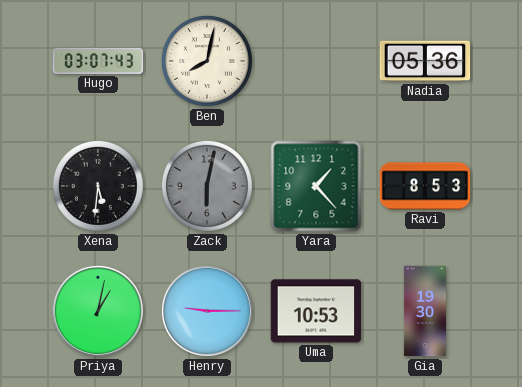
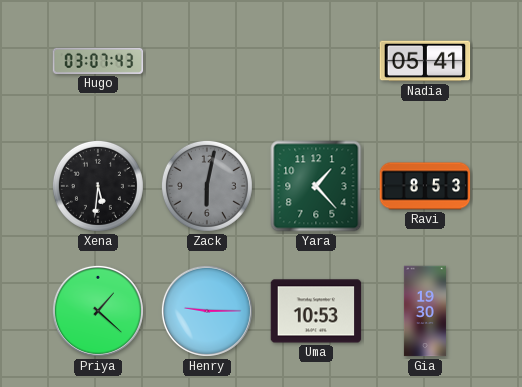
Ben: 8:02 -> none
Nadia: 05:36 -> 05:41
Priya: 1:02 -> 1:22
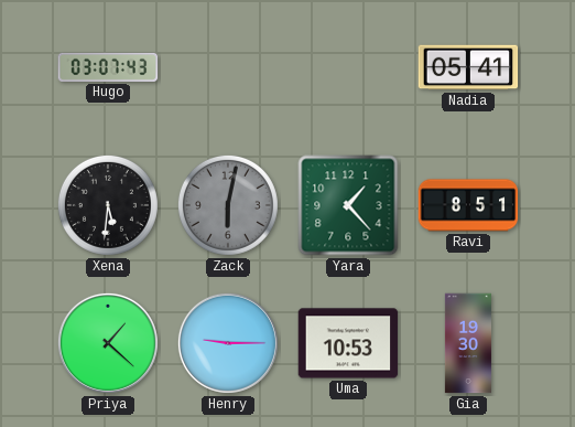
Ravi: 8:53 -> 8:51
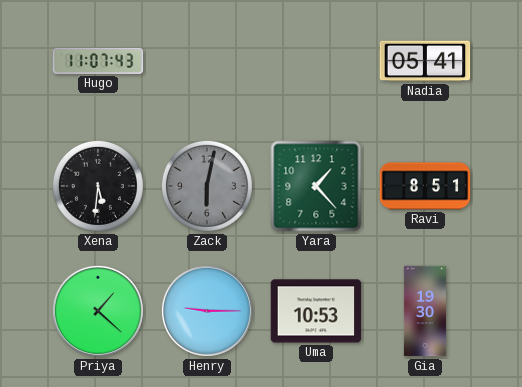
Hugo: 03:07 -> 11:07
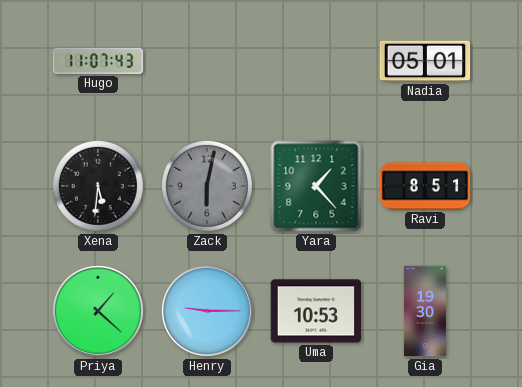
Nadia: 05:41 -> 05:01
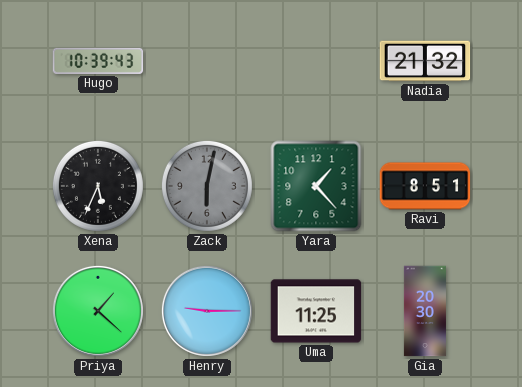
Hugo: 11:07 -> 10:39
Nadia: 05:01 -> 21:32
Xena: 5:31 -> 5:34
Uma: 10:53 -> 11:25
Gia: 19:30 -> 20:30
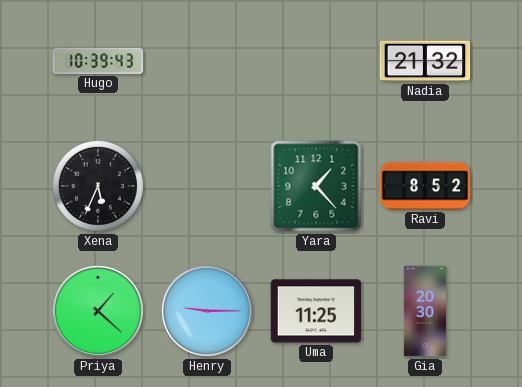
Zack: 6:02 -> none
Ravi: 8:51 -> 8:52
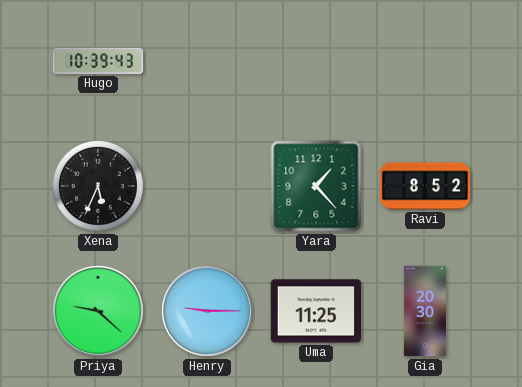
Nadia: 21:32 -> none
Priya: 1:22 -> 9:22
